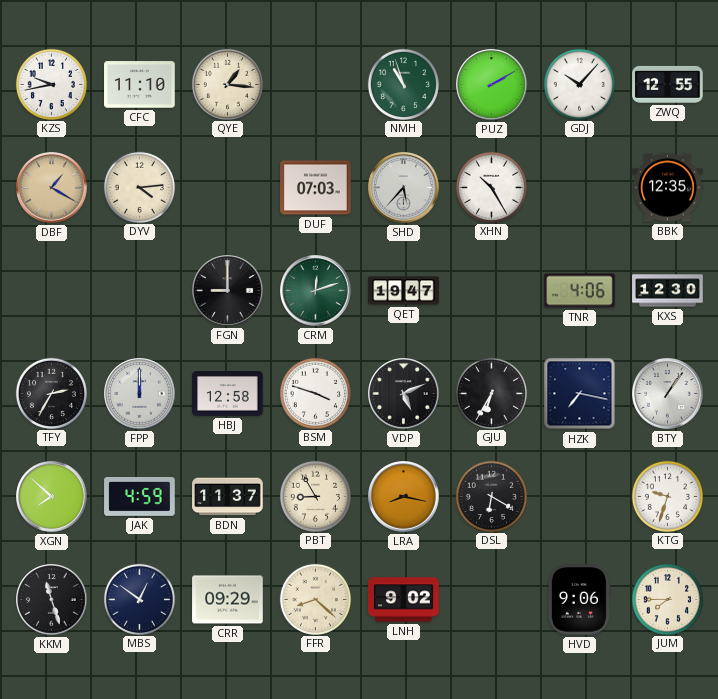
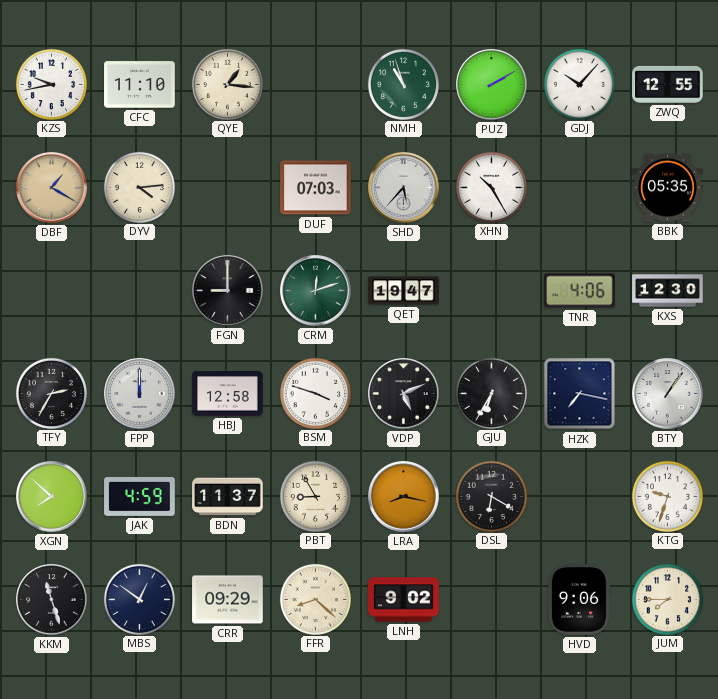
BBK: 12:35 -> 05:35
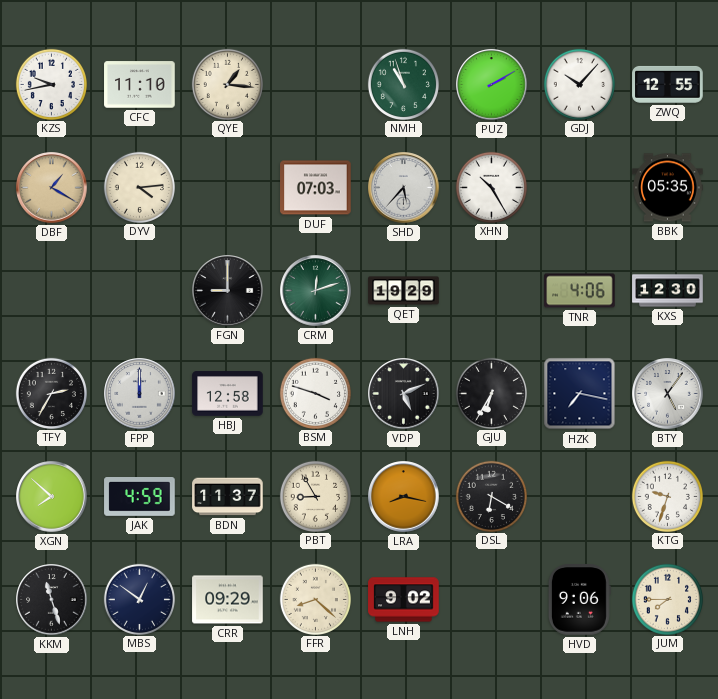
QET: 19:47 -> 19:29
BTY: 1:06 -> 5:06
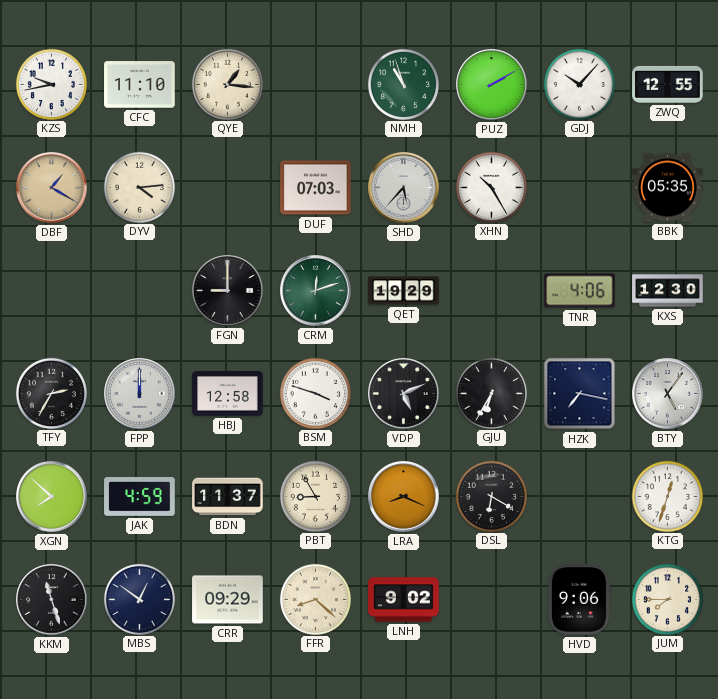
LRA: 8:17 -> 8:19
KTG: 9:33 -> 12:33
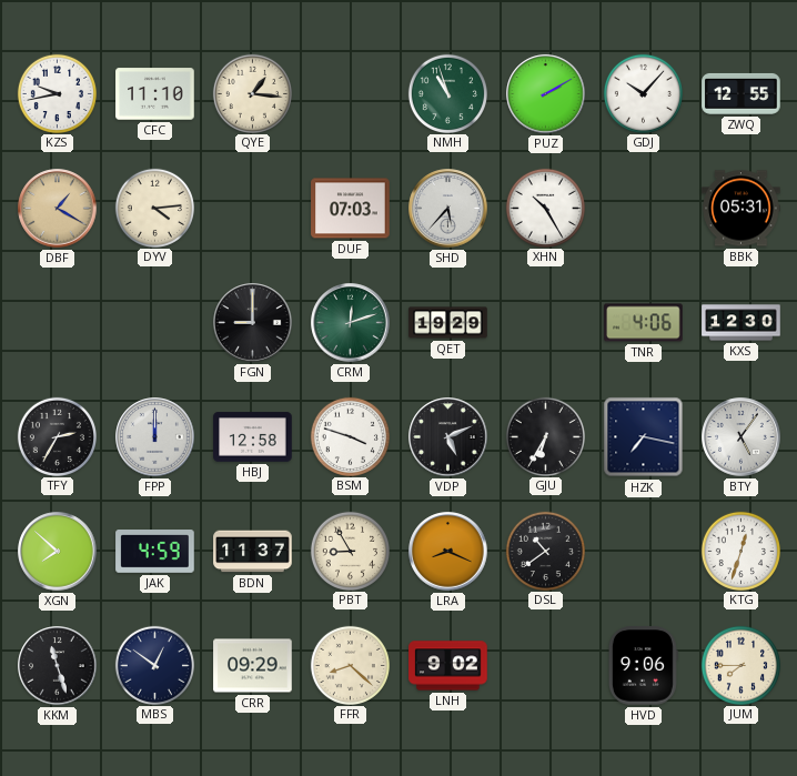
BBK: 05:35 -> 05:31
DSL: 6:20 -> 10:39
